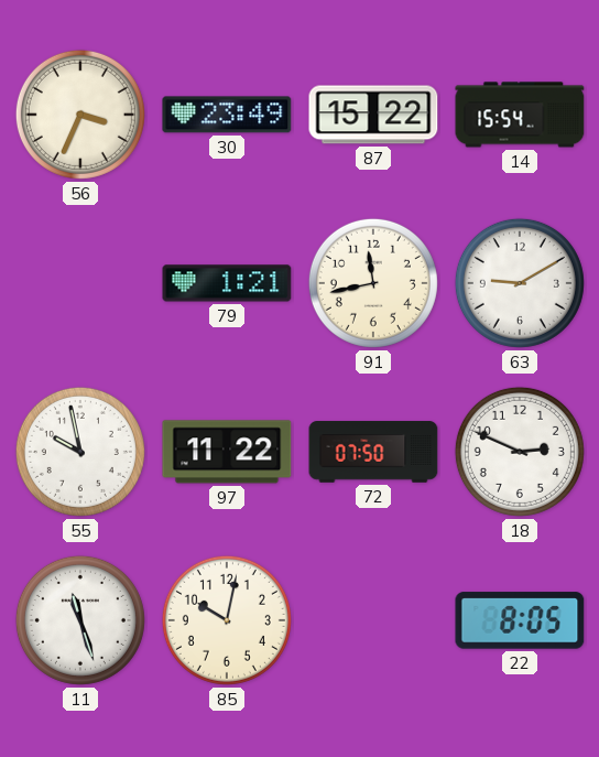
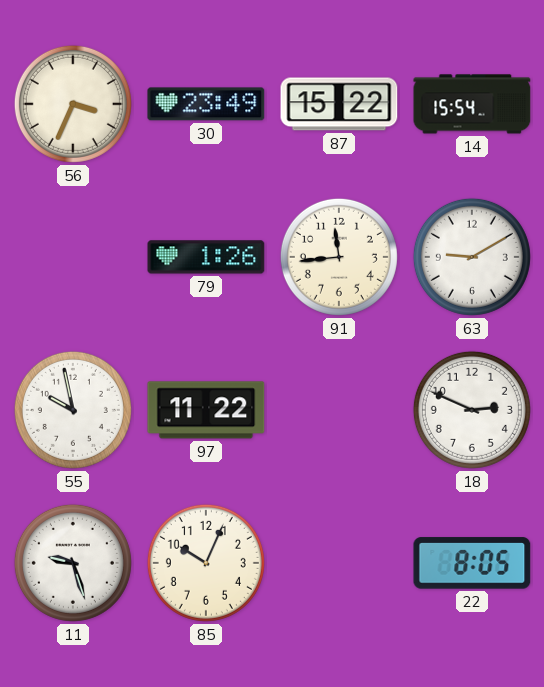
79: 1:21 -> 1:26
91: 11:43 -> 11:44
72: 07:50 -> none
11: 11:27 -> 9:27
85: 10:02 -> 10:04
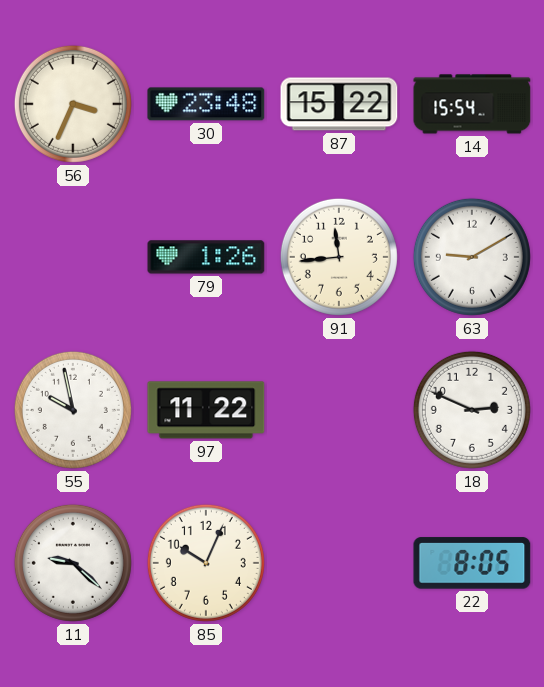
30: 23:49 -> 23:48
11: 9:27 -> 9:22
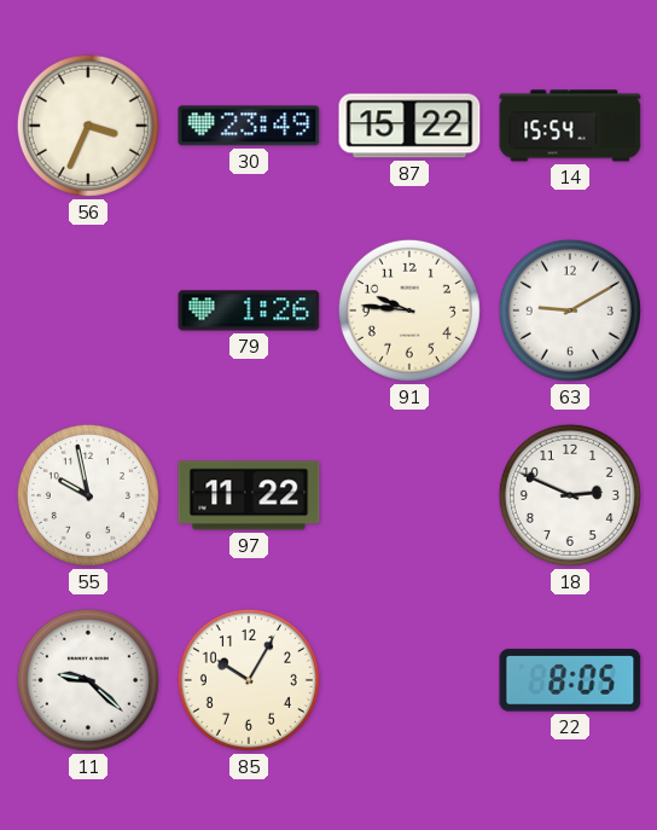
30: 23:48 -> 23:49
91: 11:44 -> 9:46
85: 10:04 -> 10:05
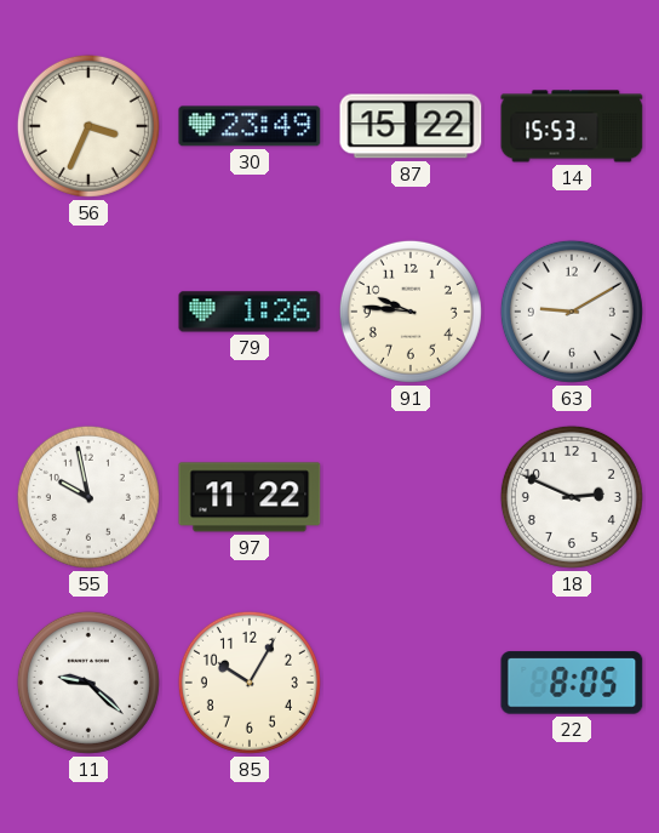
14: 15:54 -> 15:53
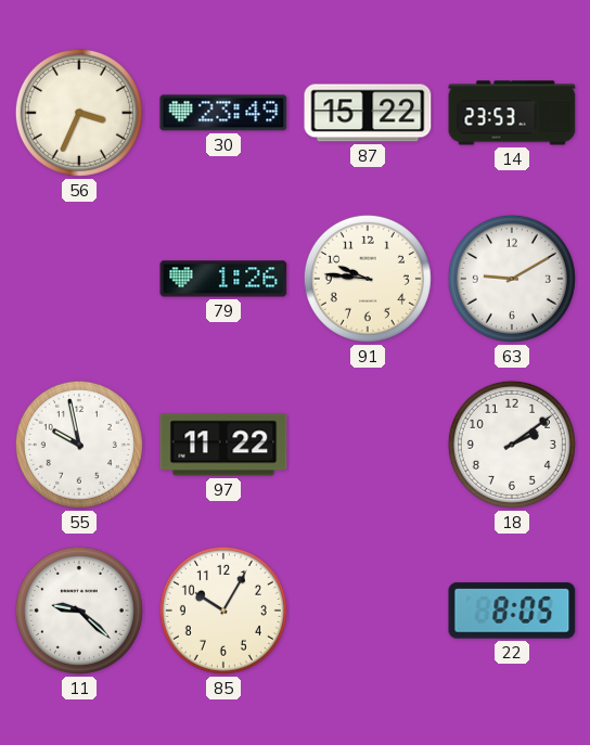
14: 15:53 -> 23:53
18: 2:49 -> 2:09
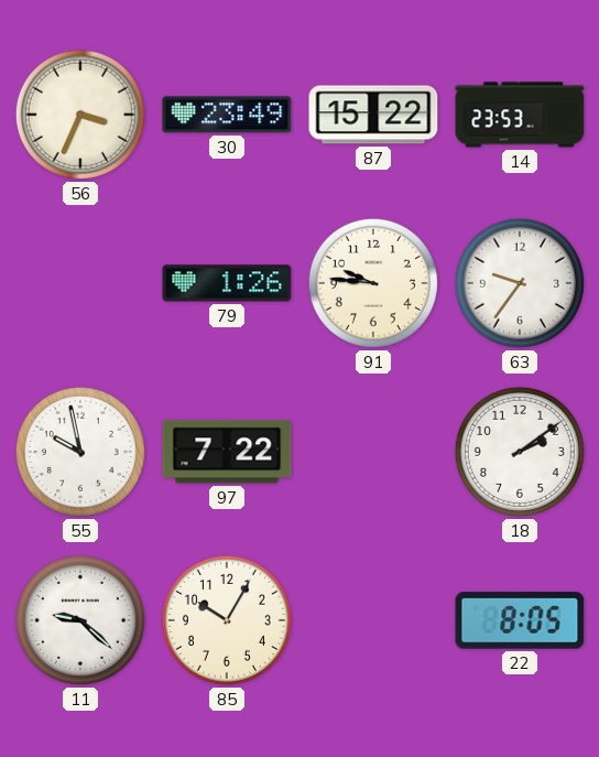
63: 9:10 -> 9:36
97: 11:22 -> 7:22
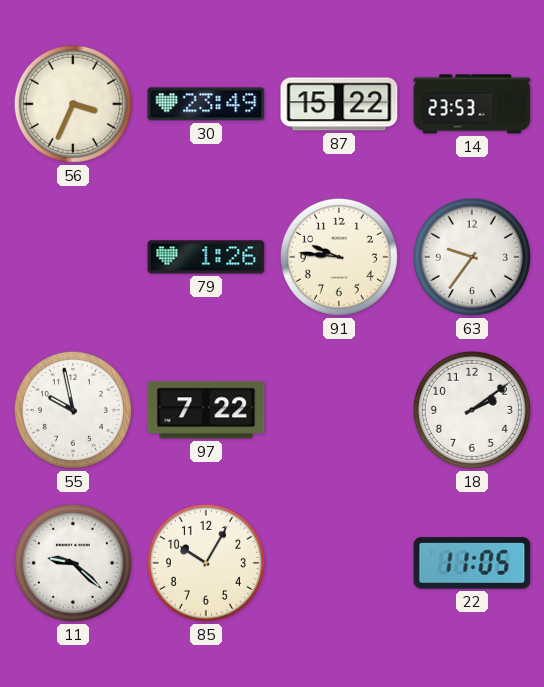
22: 8:05 -> 11:05
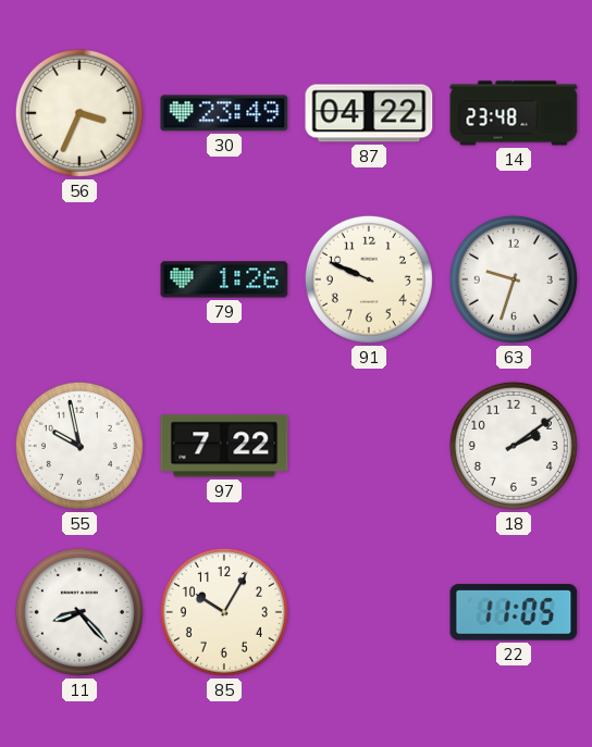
87: 15:22 -> 04:22
14: 23:53 -> 23:48
91: 9:46 -> 9:49
63: 9:36 -> 9:33
11: 9:22 -> 8:23
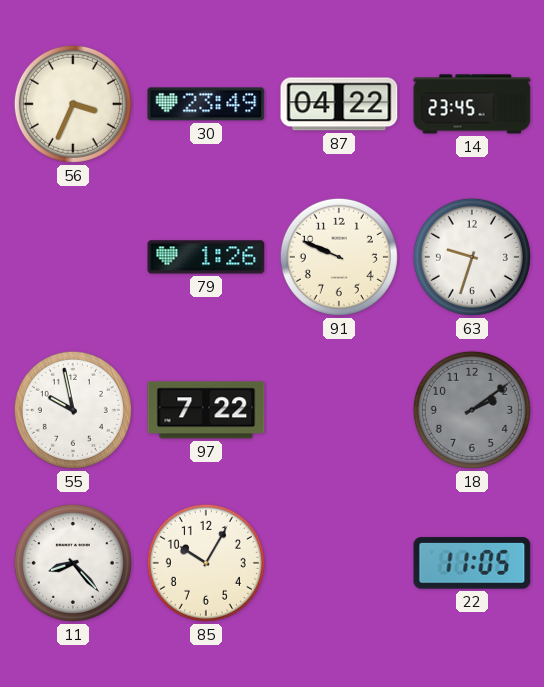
14: 23:48 -> 23:45
18 dial: white -> grey
